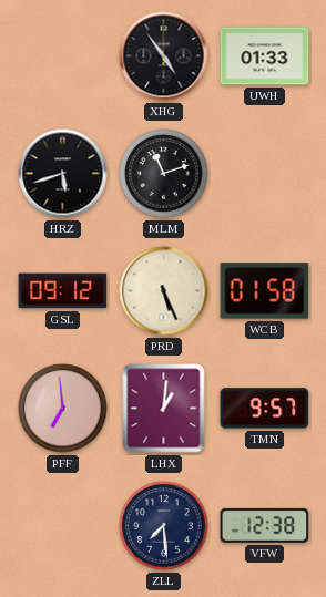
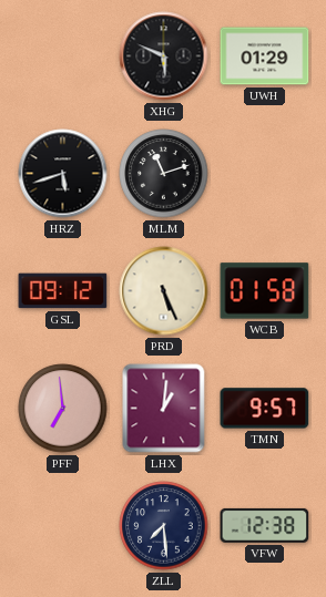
XHG: 4:54 -> 5:49
UWH: 01:33 -> 01:29
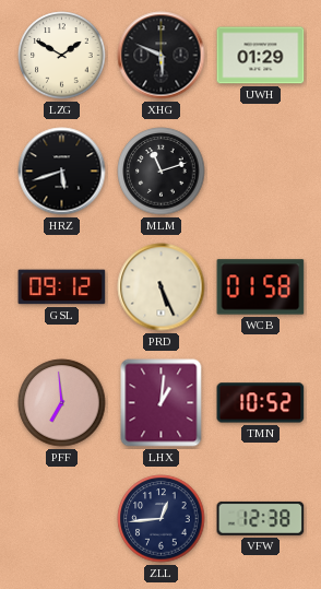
LZG: none -> 1:50
TMN: 9:57 -> 10:52
ZLL: 7:29 -> 12:44
